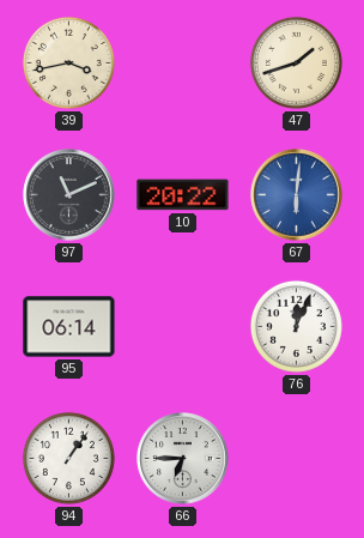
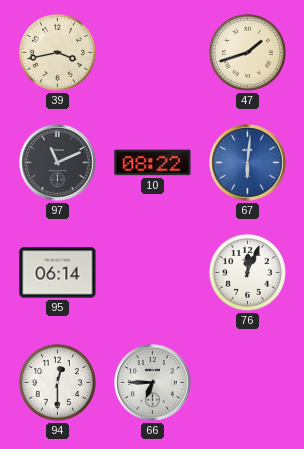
10: 20:22 -> 08:22
94: 1:06 -> 12:30
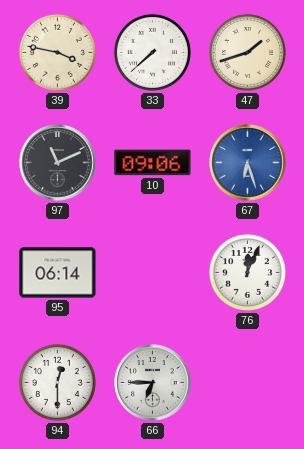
39: 3:43 -> 3:47
33: none -> 7:38
10: 08:22 -> 09:06
67: 6:01 -> 6:27
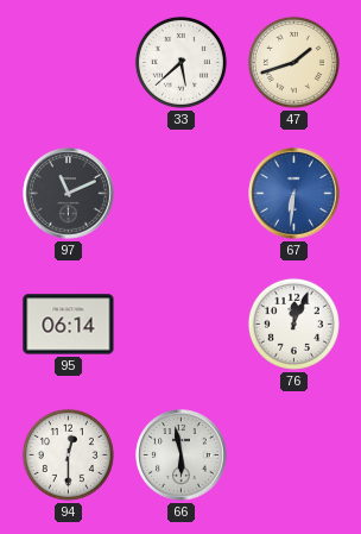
39: 3:47 -> none
33: 7:38 -> 5:38
10: 09:06 -> none
67: 6:27 -> 6:31
66: 6:45 -> 5:58
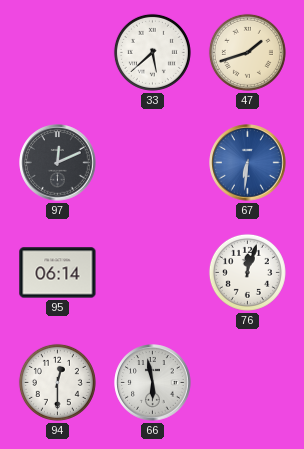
97: 11:11 -> 12:11
76: 12:04 -> 12:03
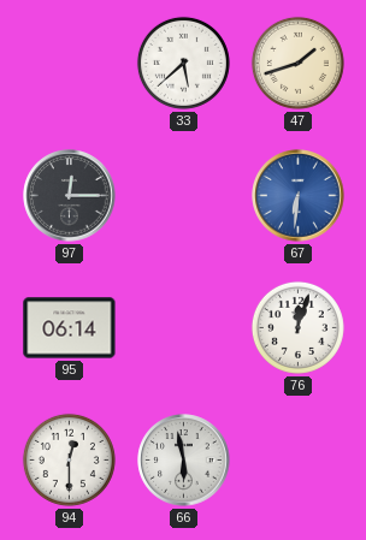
97: 12:11 -> 12:15
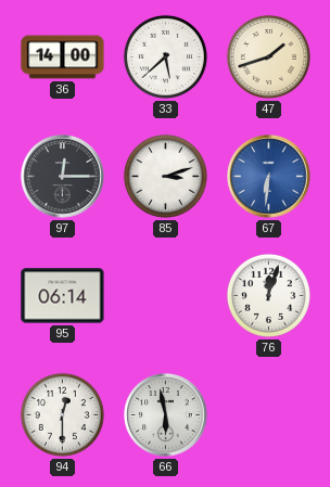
36: none -> 14:00
85: none -> 3:12
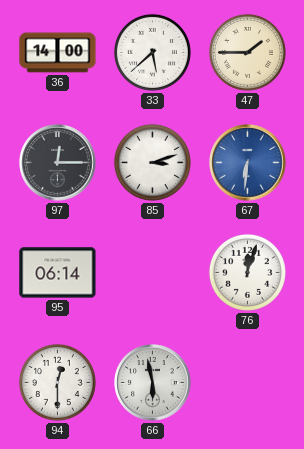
47: 1:42 -> 1:45
